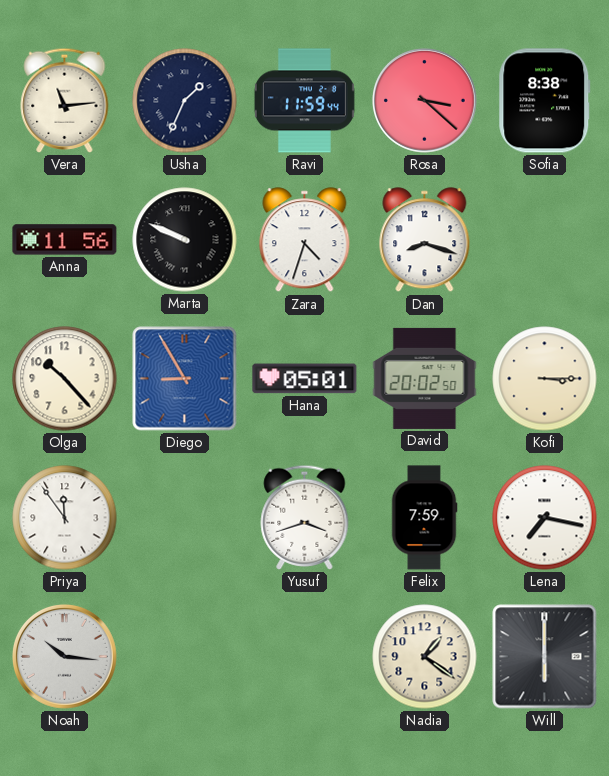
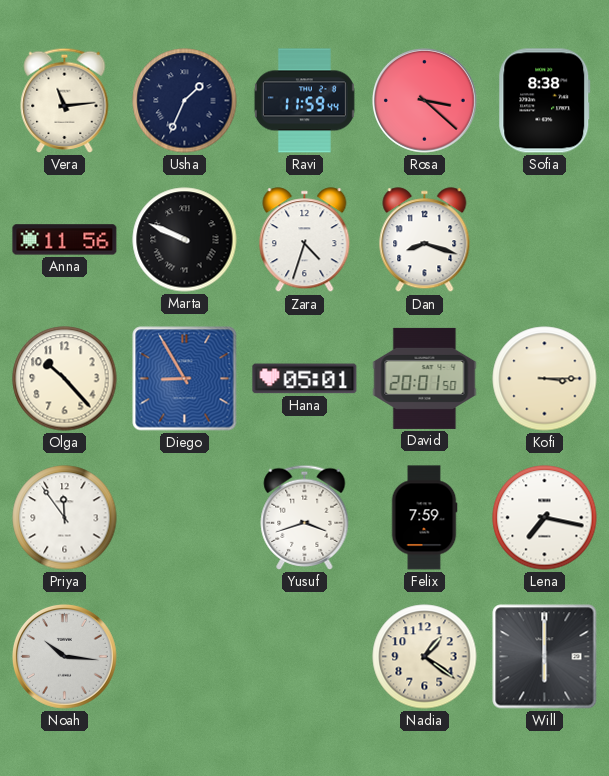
David: 20:02 -> 20:01
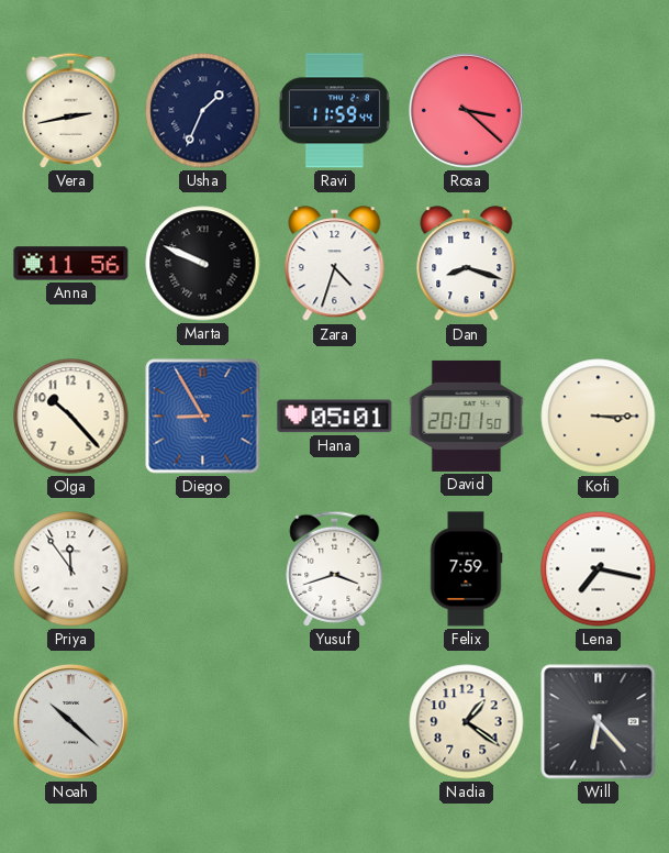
Vera: 11:14 -> 2:43
Sofia: 8:38 -> none
Noah: 10:16 -> 10:22
Will: 6:00 -> 6:23
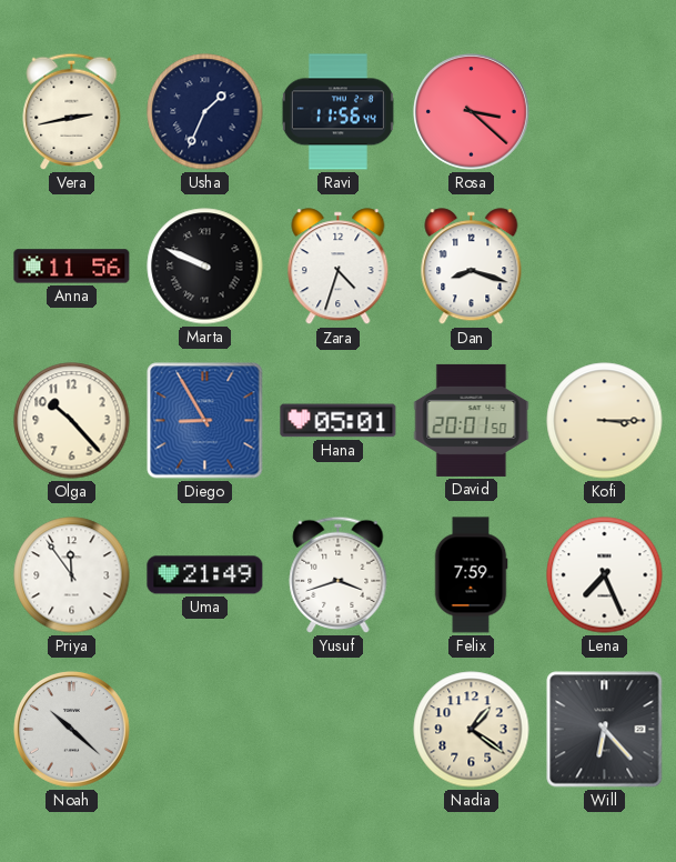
Ravi: 11:59 -> 11:56
Uma: none -> 21:49
Lena: 7:17 -> 7:26
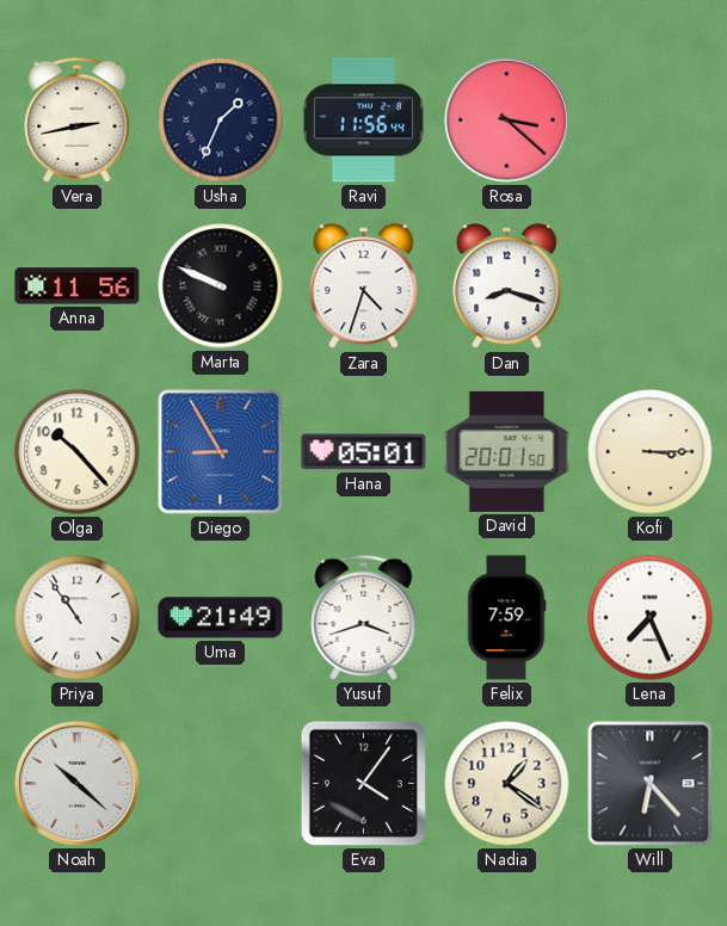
Priya: 11:54 -> 10:54
Eva: none -> 4:06
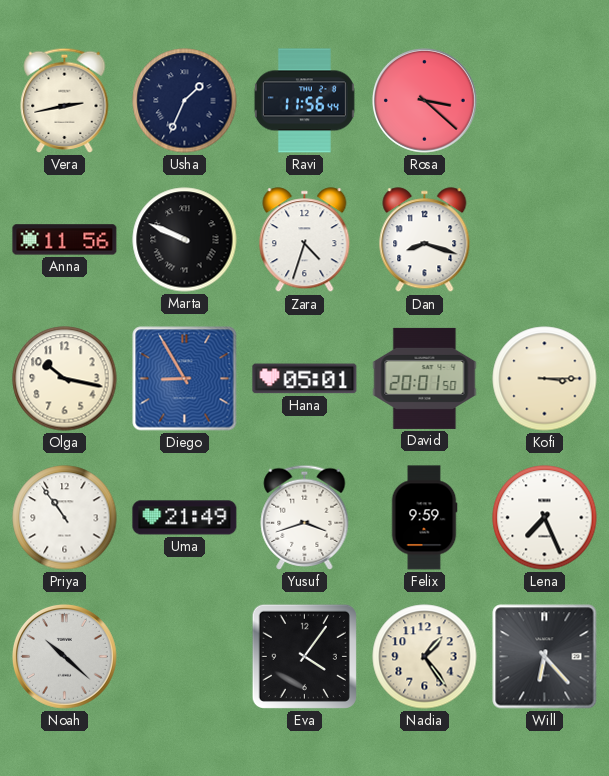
Olga: 10:23 -> 10:17
Felix: 7:59 -> 9:59
Nadia: 1:21 -> 1:24
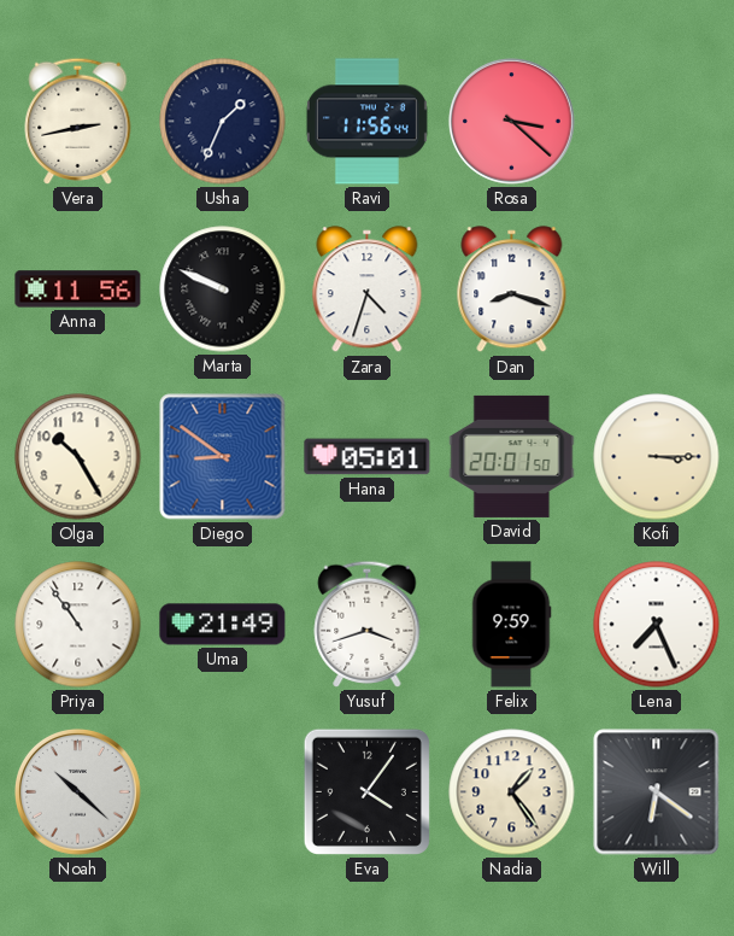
Olga: 10:17 -> 10:25
Diego: 8:55 -> 8:51
Will: 6:23 -> 6:21
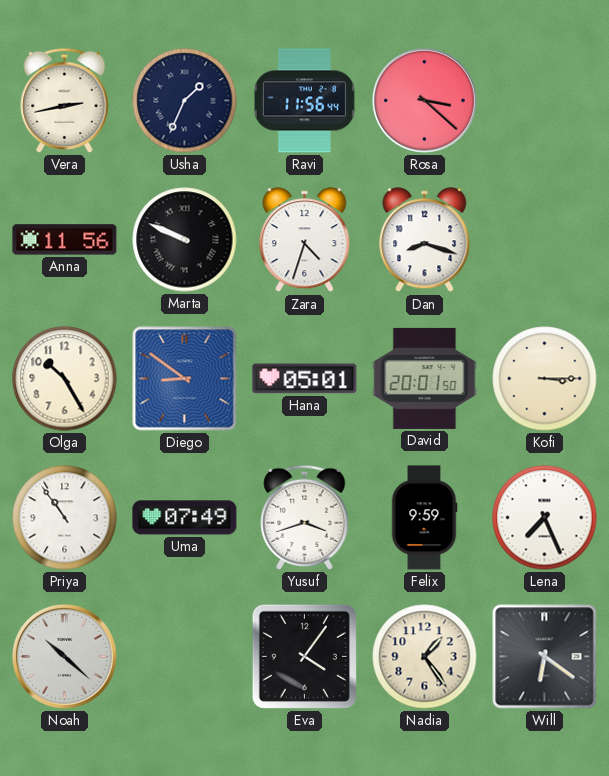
Uma: 21:49 -> 07:49
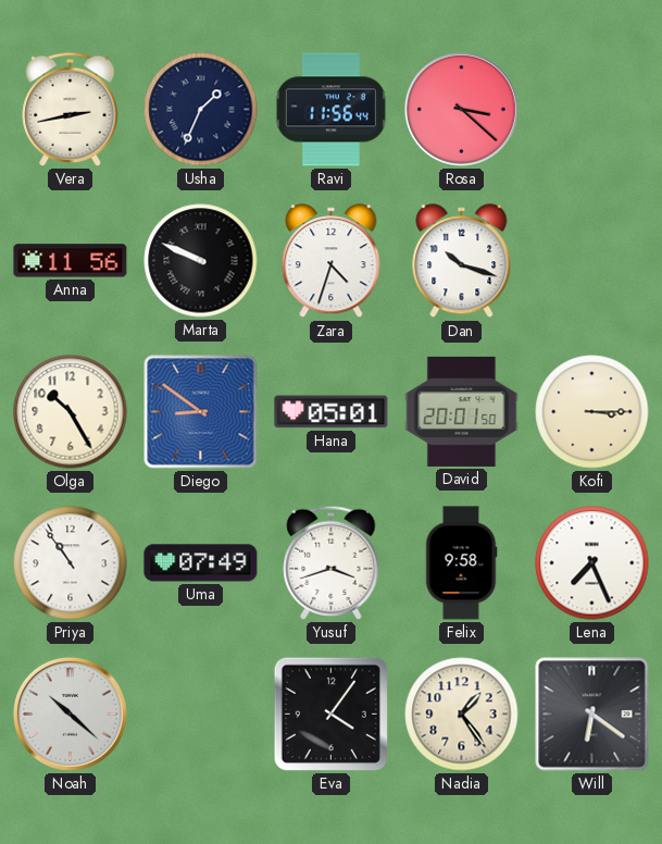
Dan: 8:18 -> 10:18
Felix: 9:59 -> 9:58
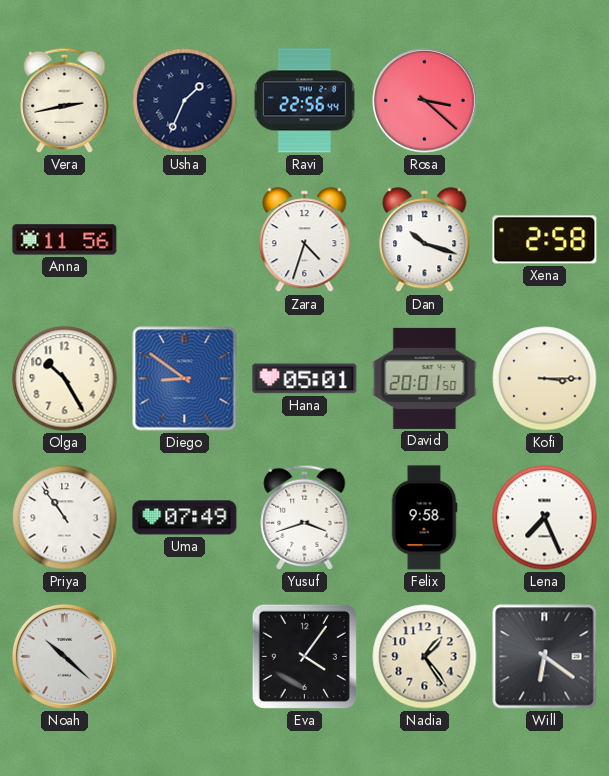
Ravi: 11:56 -> 22:56
Marta: 9:49 -> none
Xena: none -> 2:58
